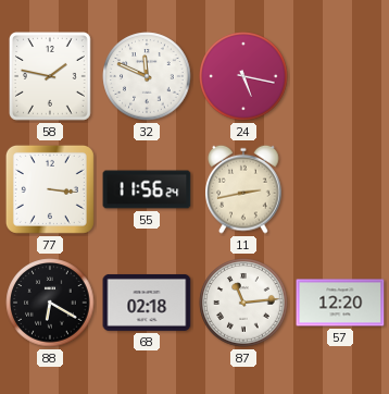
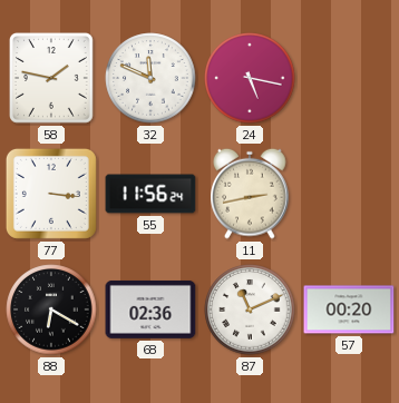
68: 02:18 -> 02:36
87: 11:14 -> 11:11
57: 12:20 -> 00:20
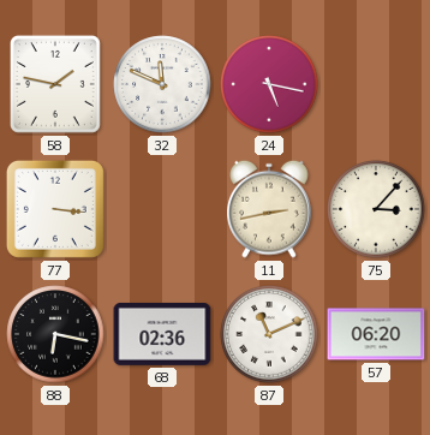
55: 11:56 -> none
75: none -> 3:07
88: 6:20 -> 6:17
57: 00:20 -> 06:20
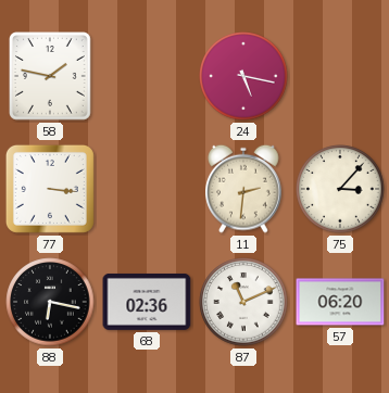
32: 11:49 -> none
11: 2:43 -> 2:31
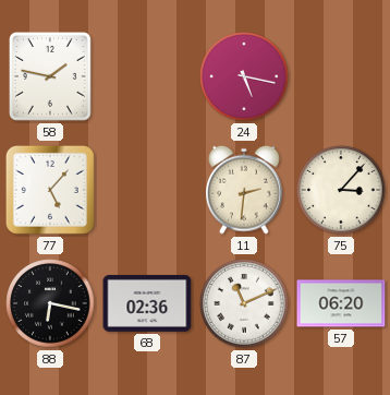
77: 3:16 -> 5:07
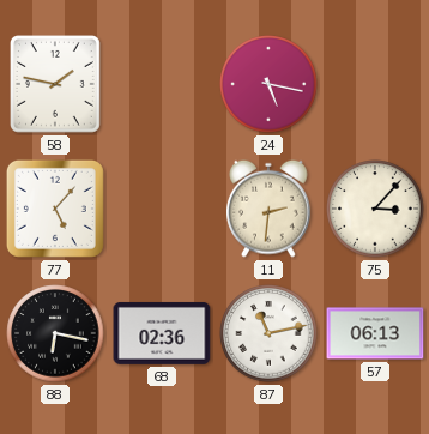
87: 11:11 -> 11:13
57: 06:20 -> 06:13
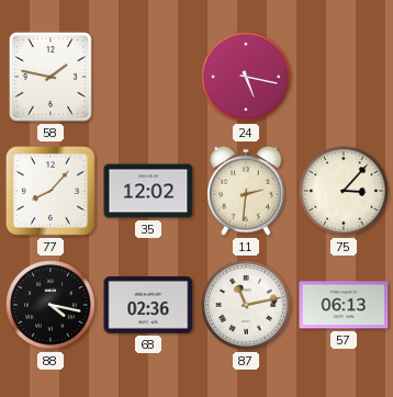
77: 5:07 -> 8:07
35: none -> 12:02
88: 6:17 -> 4:17
